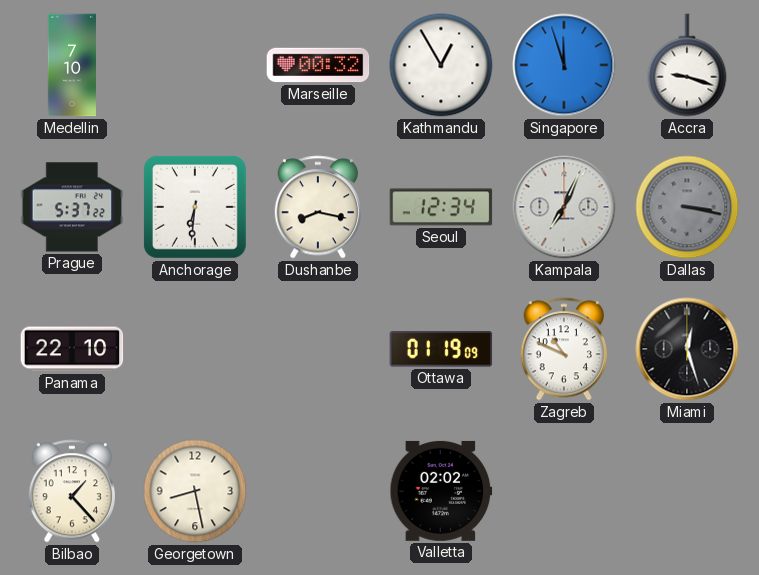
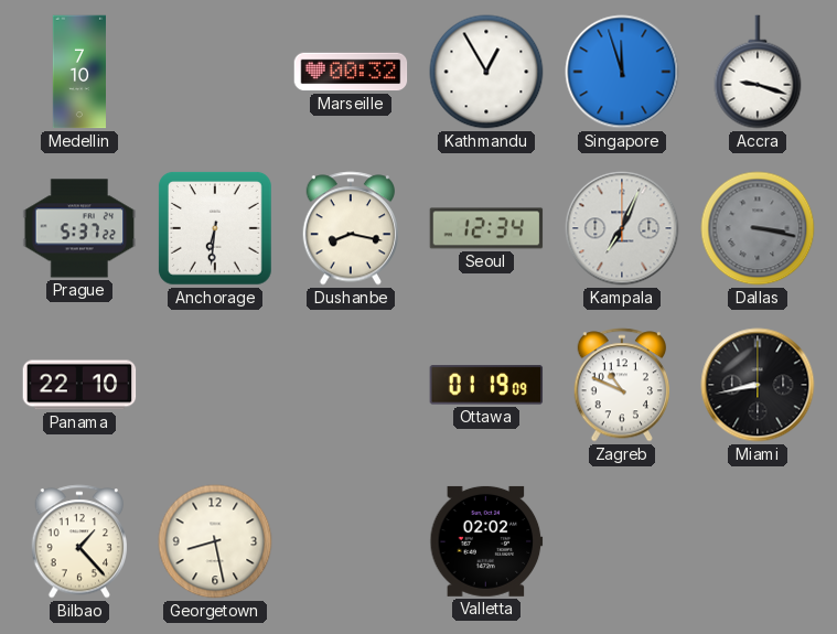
Miami: 12:27 -> 8:43
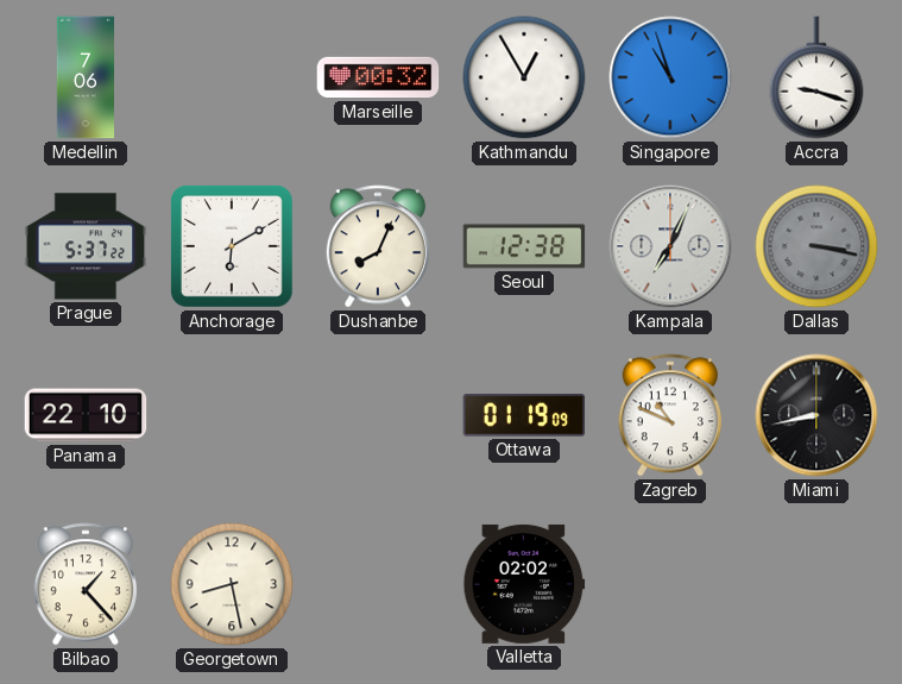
Medellin: 7:10 -> 7:06
Singapore: 11:57 -> 10:57
Anchorage: 6:31 -> 6:10
Dushanbe: 8:17 -> 8:04
Seoul: 12:34 -> 12:38
